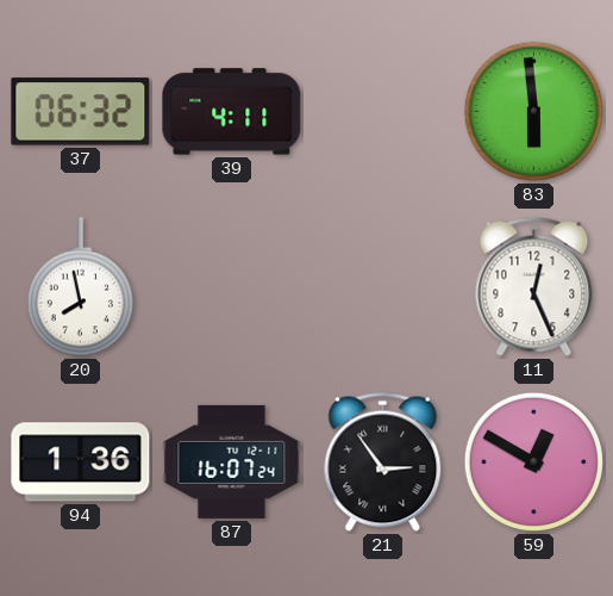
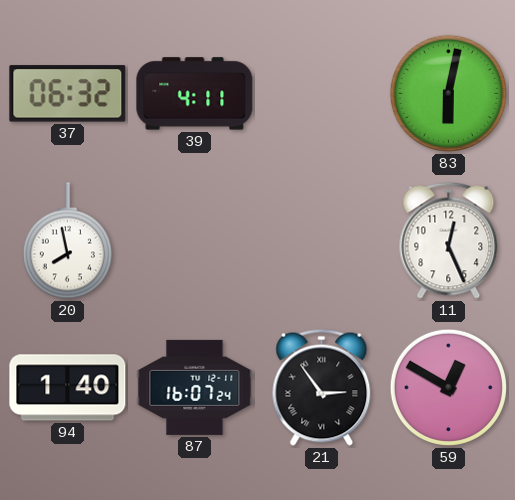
83: 5:59 -> 6:02
94: 1:36 -> 1:40
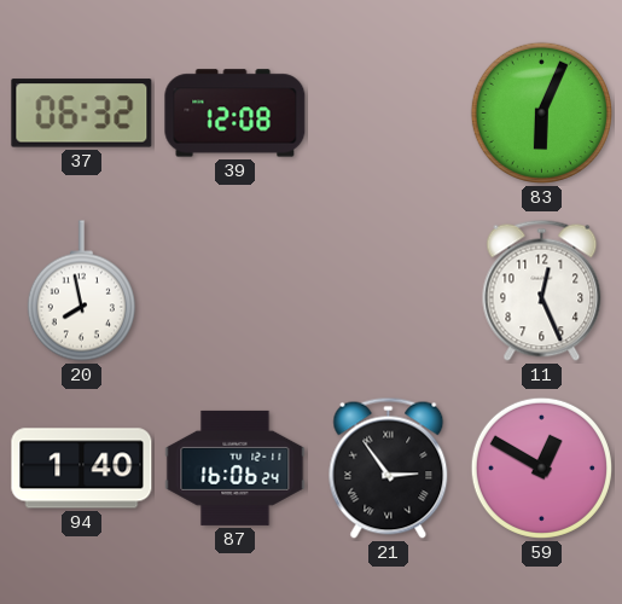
39: 4:11 -> 12:08
83: 6:02 -> 6:04
87: 16:07 -> 16:06
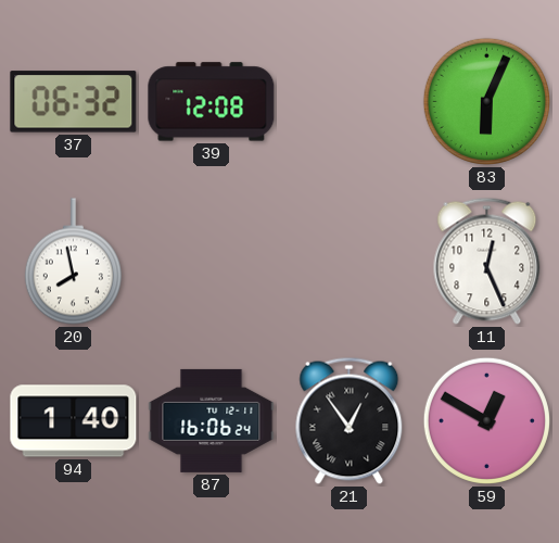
21: 2:54 -> 12:54
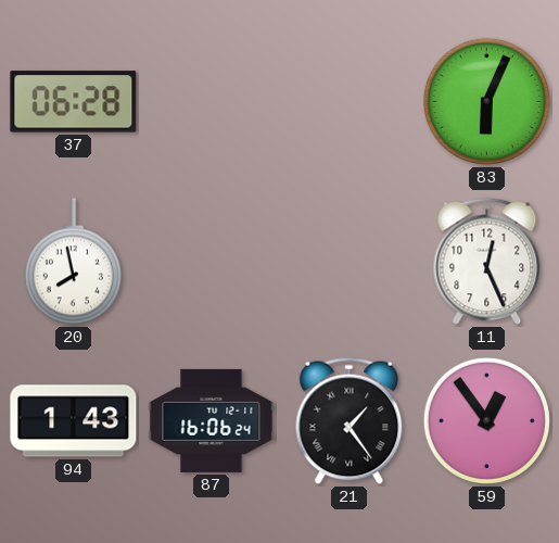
37: 06:32 -> 06:28
39: 12:08 -> none
94: 1:40 -> 1:43
21: 12:54 -> 1:24
59: 12:50 -> 12:54
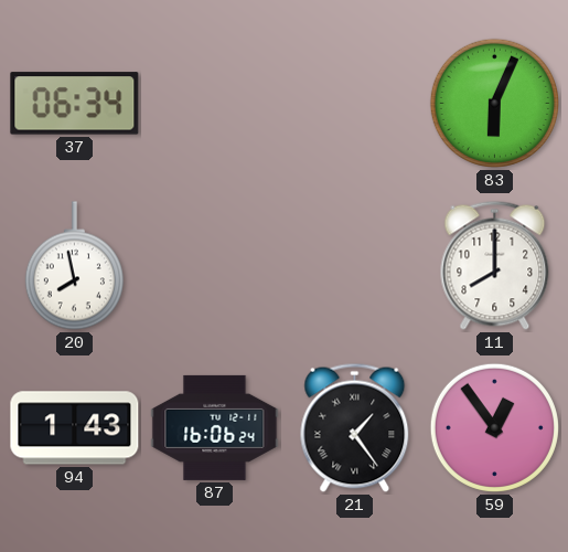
37: 06:28 -> 06:34
11: 12:26 -> 8:00
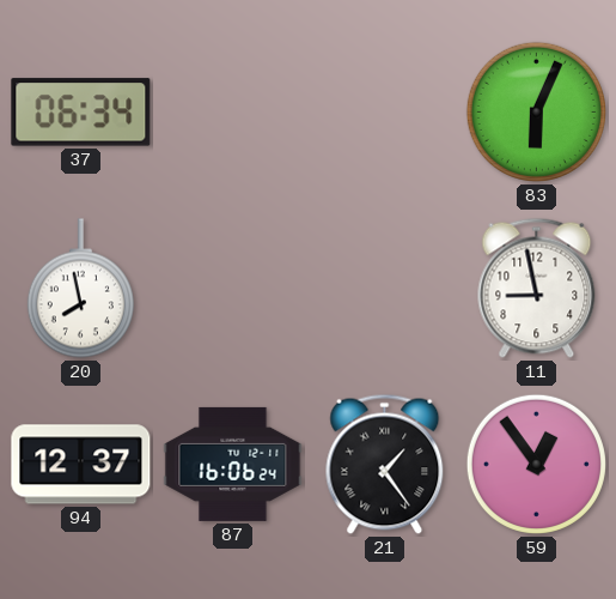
11: 8:00 -> 8:58
94: 1:43 -> 12:37
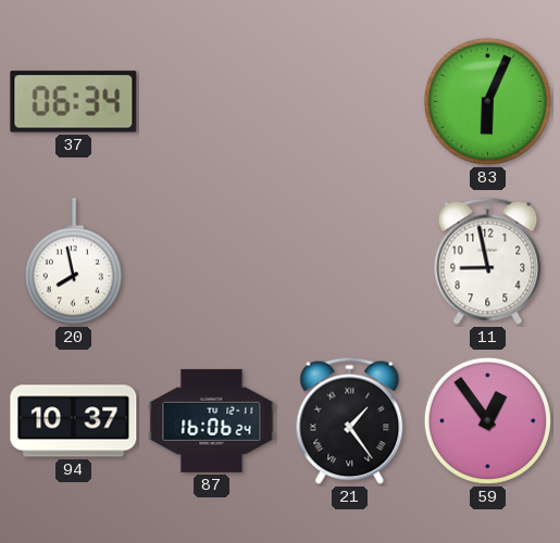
94: 12:37 -> 10:37
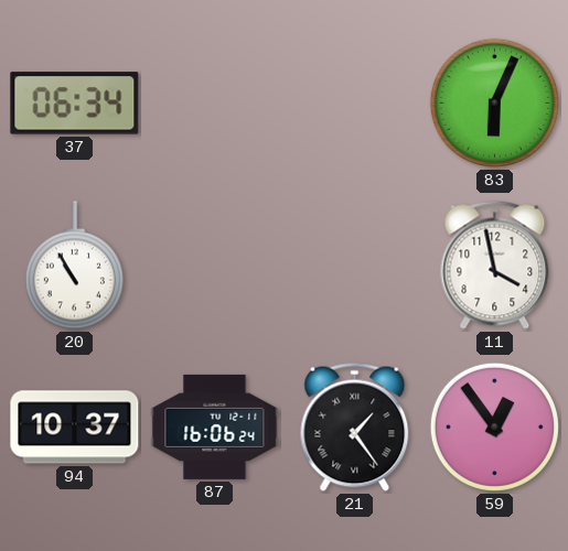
20: 7:58 -> 10:55
11: 8:58 -> 3:58
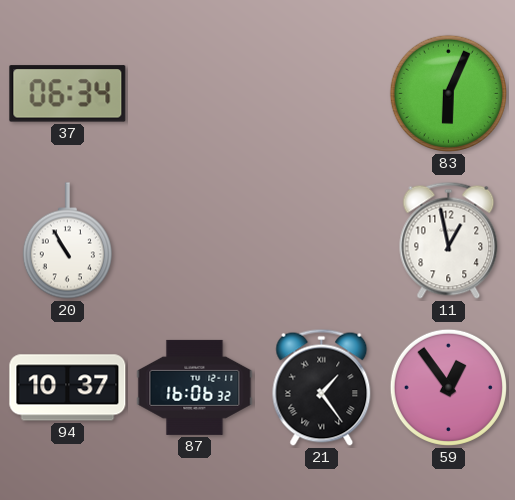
11: 3:58 -> 12:58
87: 16:06:24 -> 16:06:32
